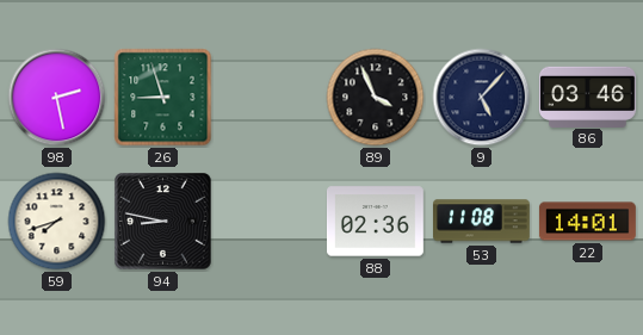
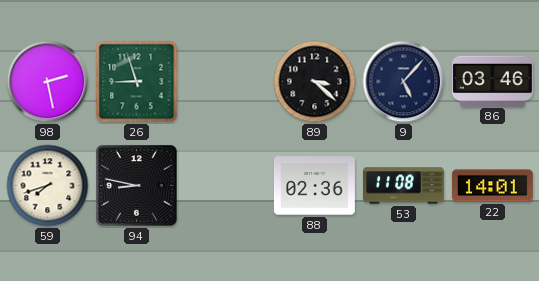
89: 3:56 -> 3:22
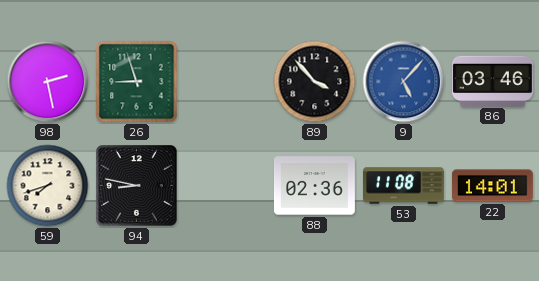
89: 3:22 -> 3:53
9 dial: navy -> blue
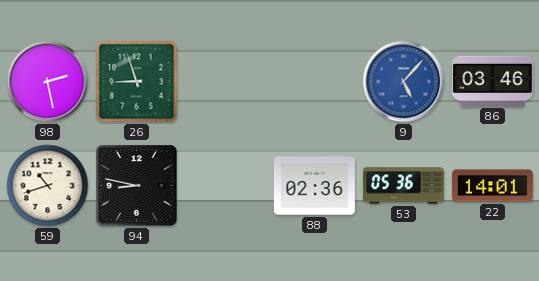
89: 3:53 -> none
59: 7:42 -> 10:42
53: 11:08 -> 05:36
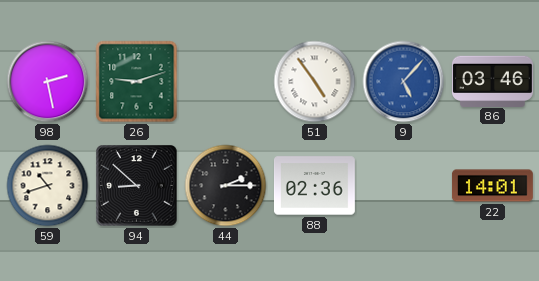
26: 8:57 -> 9:12
51: none -> 4:54
94: 8:47 -> 8:52
44: none -> 2:15
53: 05:36 -> none
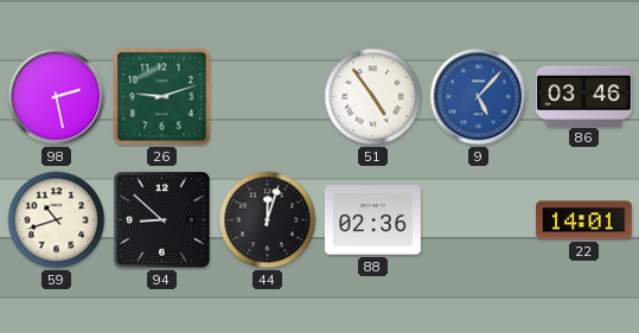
44: 2:15 -> 12:03
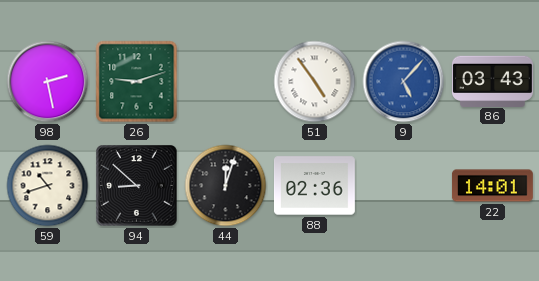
86: 03:46 -> 03:43
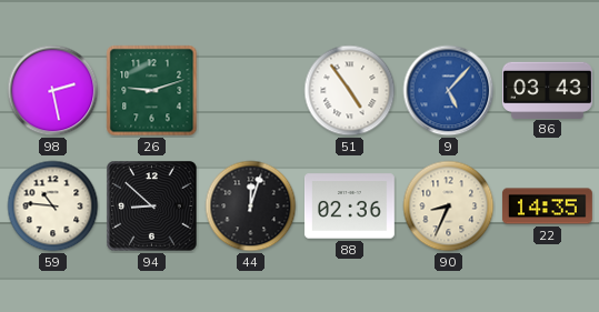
59: 10:42 -> 10:46
90: none -> 8:34
22: 14:01 -> 14:35
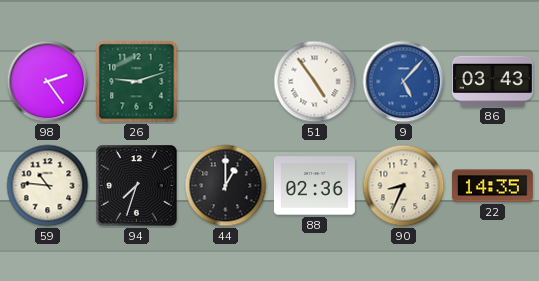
98: 2:28 -> 2:24
94: 8:52 -> 7:33
44: 12:03 -> 1:00
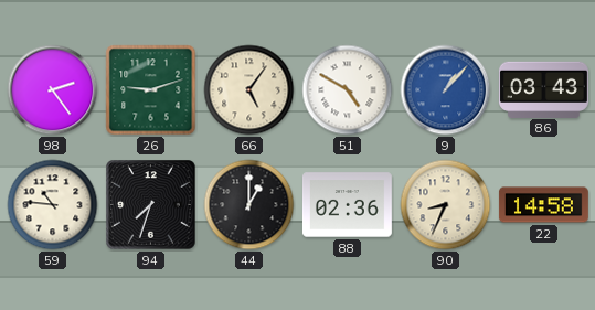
66: none -> 5:06
51: 4:54 -> 4:50
9: 5:07 -> 1:07
22: 14:35 -> 14:58
